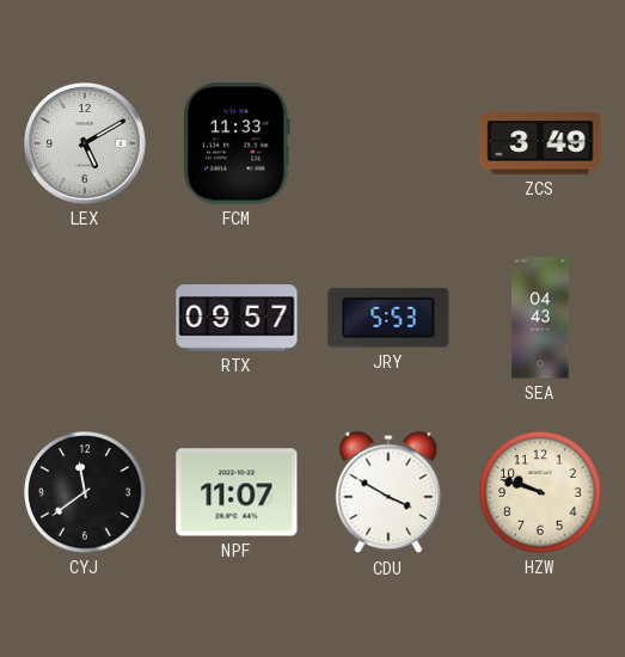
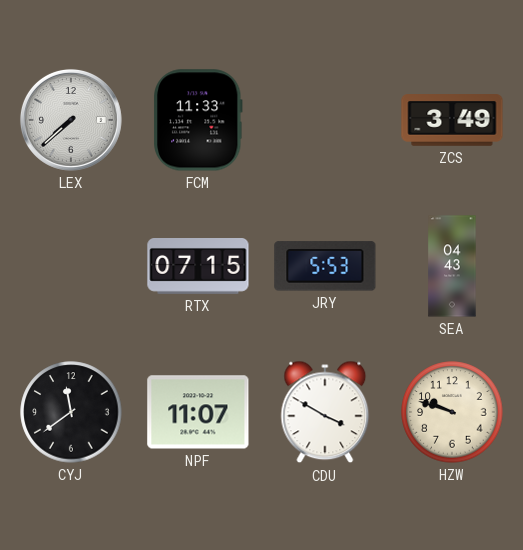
LEX: 5:10 -> 7:38
RTX: 09:57 -> 07:15
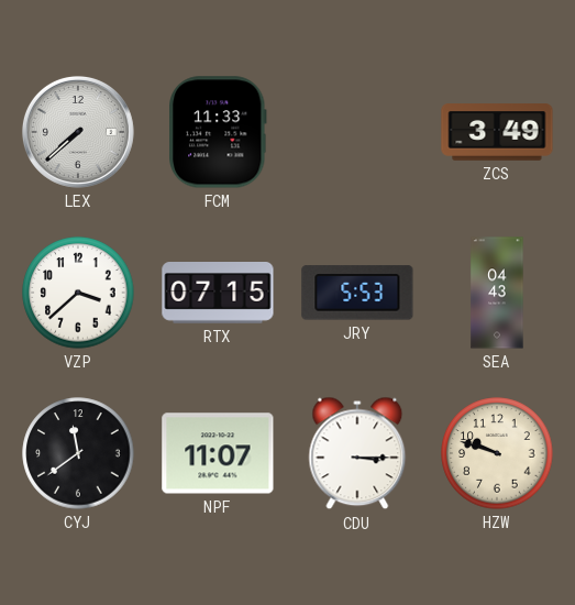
VZP: none -> 3:38
CDU: 3:50 -> 3:15
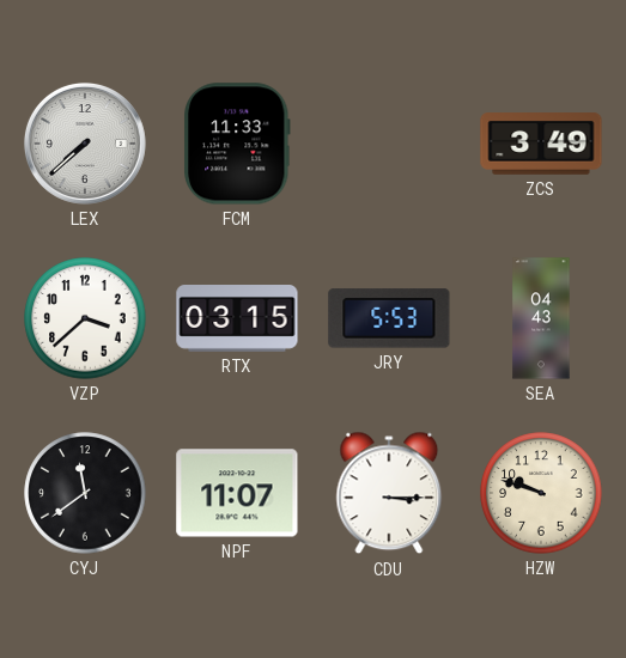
RTX: 07:15 -> 03:15
